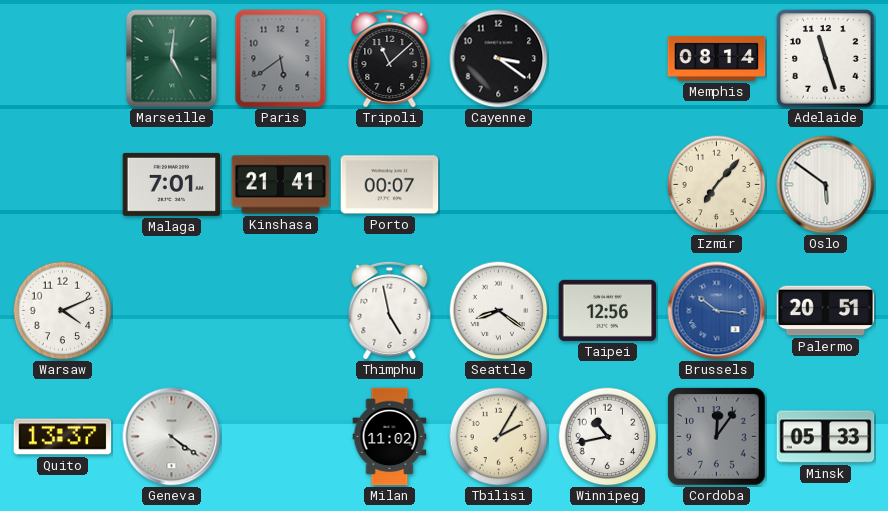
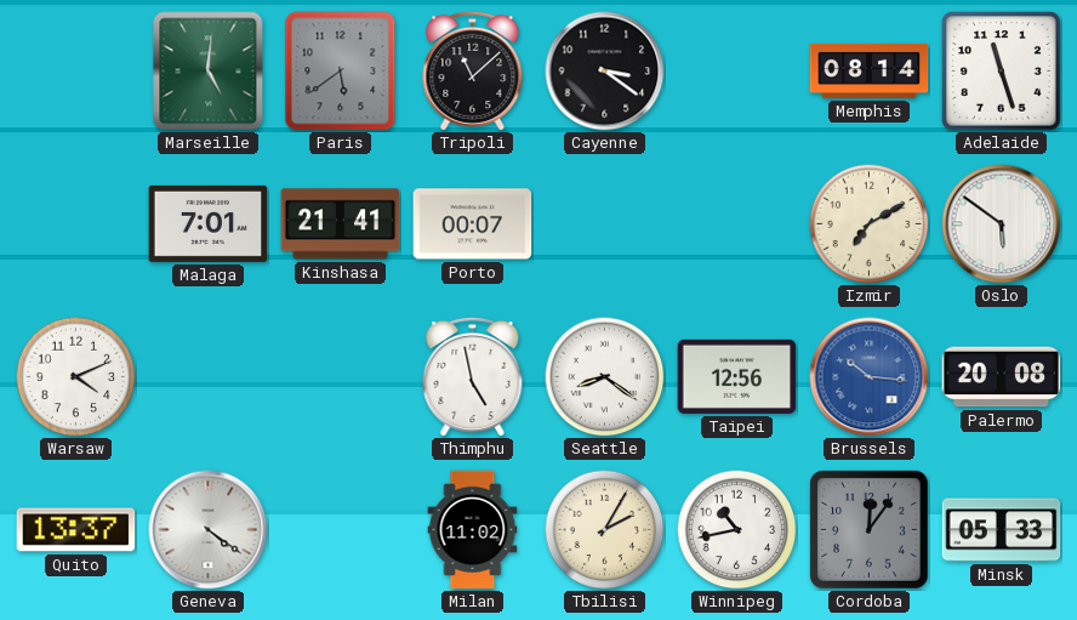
Izmir: 7:07 -> 7:10
Palermo: 20:51 -> 20:08
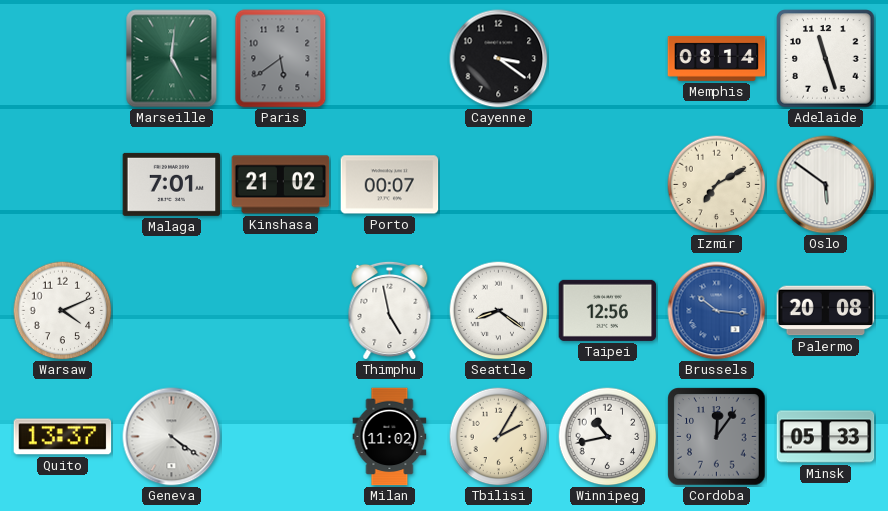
Tripoli: 11:08 -> none
Kinshasa: 21:41 -> 21:02
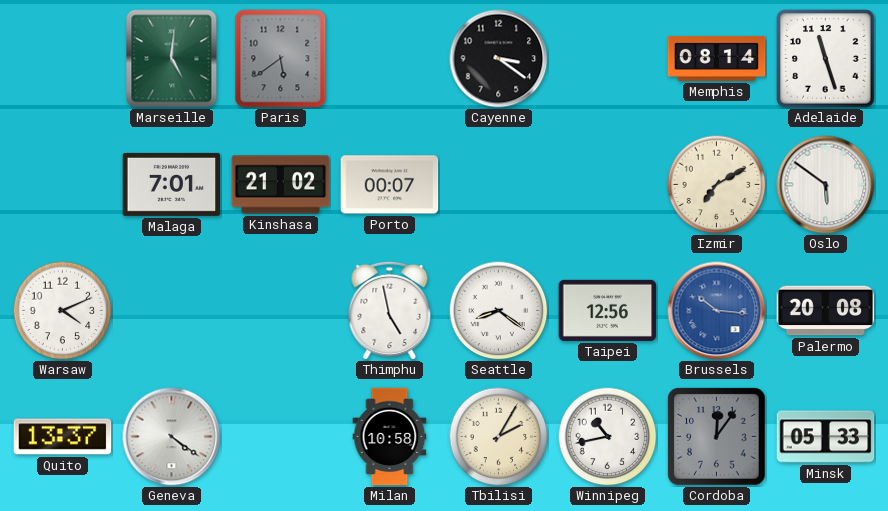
Milan: 11:02 -> 10:58
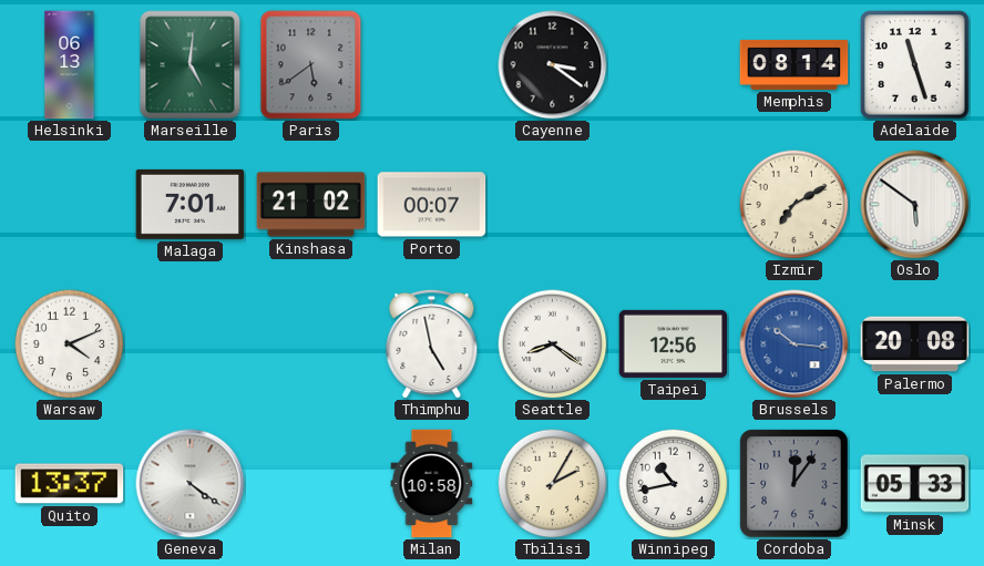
Helsinki: none -> 06:13
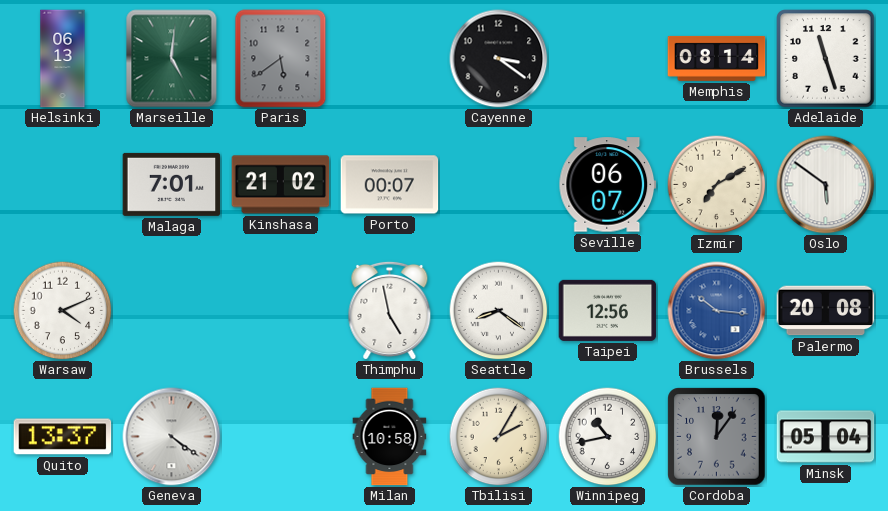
Seville: none -> 06:07
Minsk: 05:33 -> 05:04
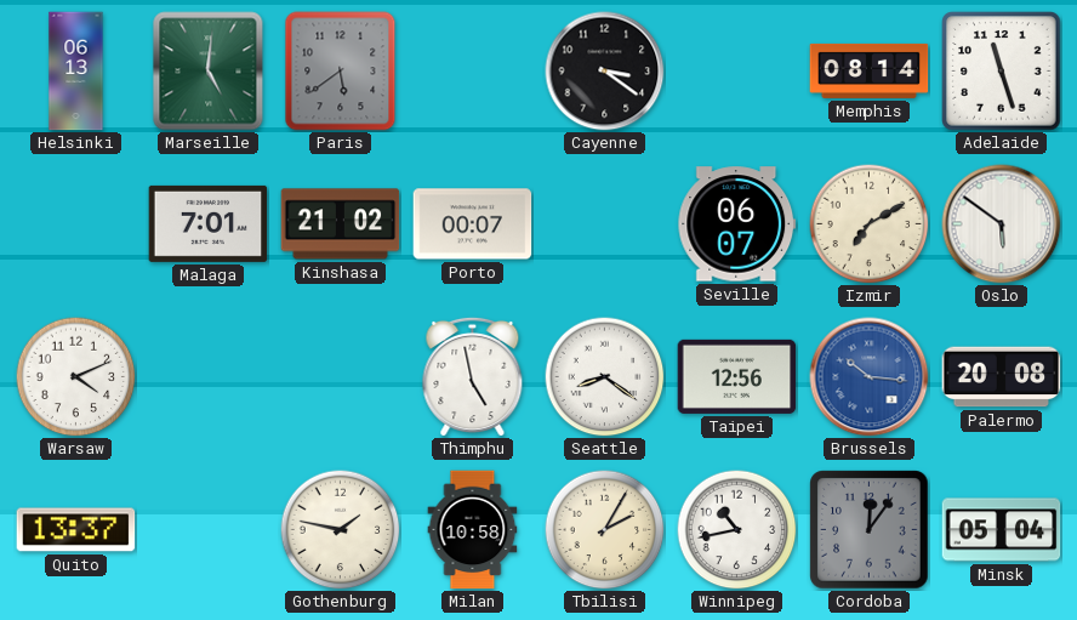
Geneva: 4:21 -> none
Gothenburg: none -> 1:47
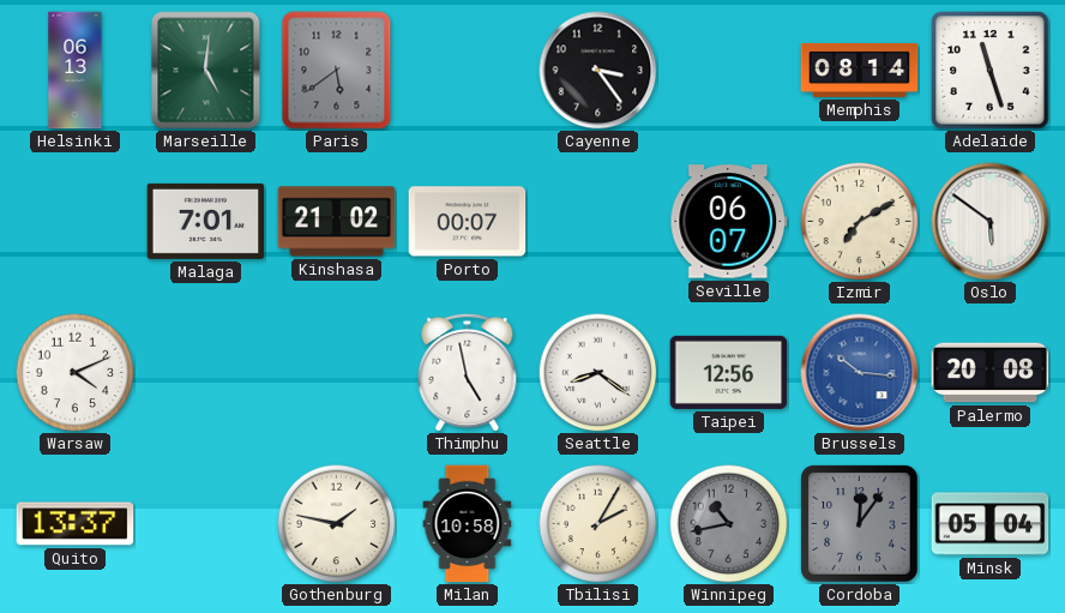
Cayenne: 3:21 -> 3:24
Winnipeg dial: white -> grey
